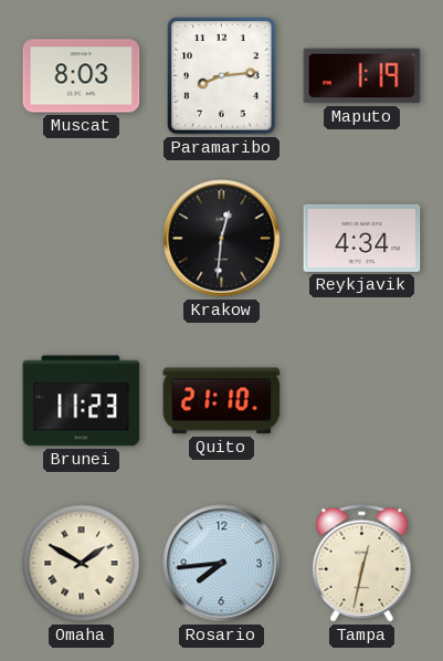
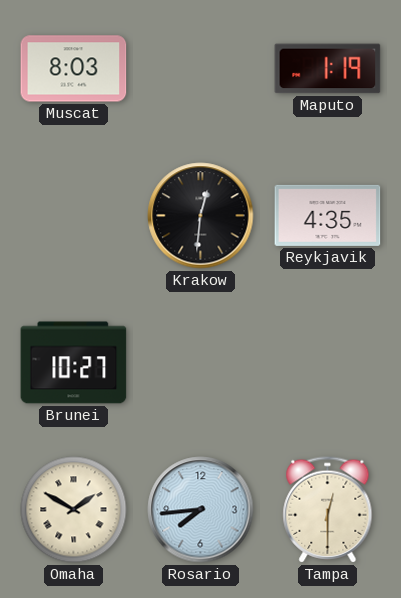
Paramaribo: 8:14 -> none
Reykjavik: 4:34 -> 4:35
Brunei: 11:23 -> 10:27
Quito: 21:10 -> none
Tampa: 12:32 -> 12:30
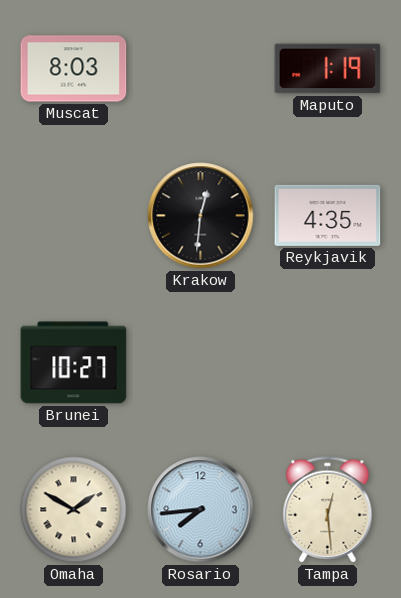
Tampa: 12:30 -> 12:29
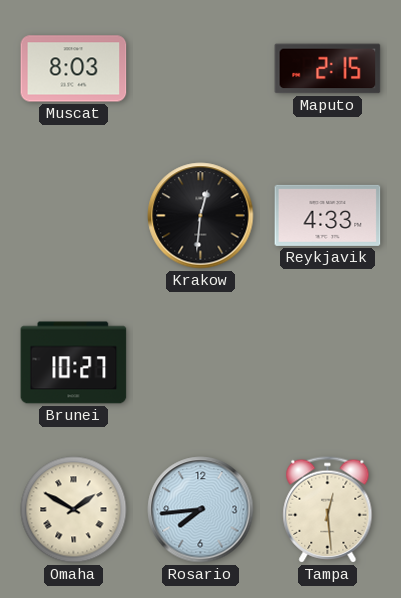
Maputo: 1:19 -> 2:15
Reykjavik: 4:35 -> 4:33
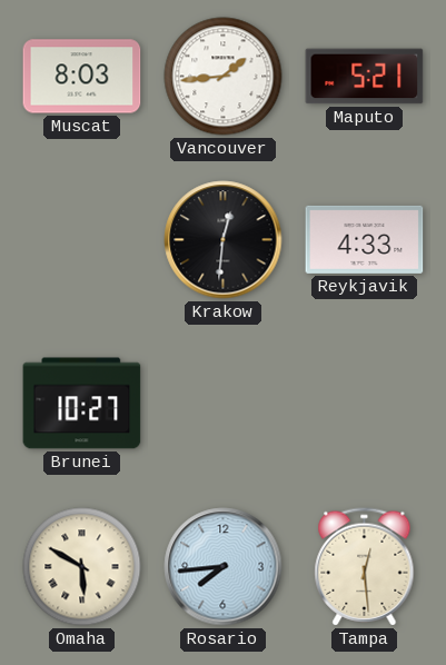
Vancouver: none -> 1:44
Maputo: 2:15 -> 5:21
Omaha: 1:50 -> 5:50
